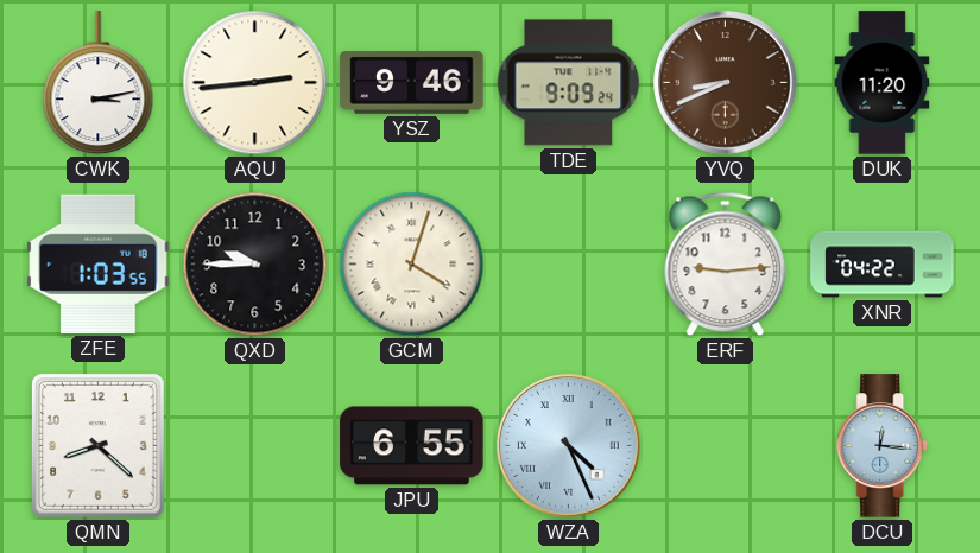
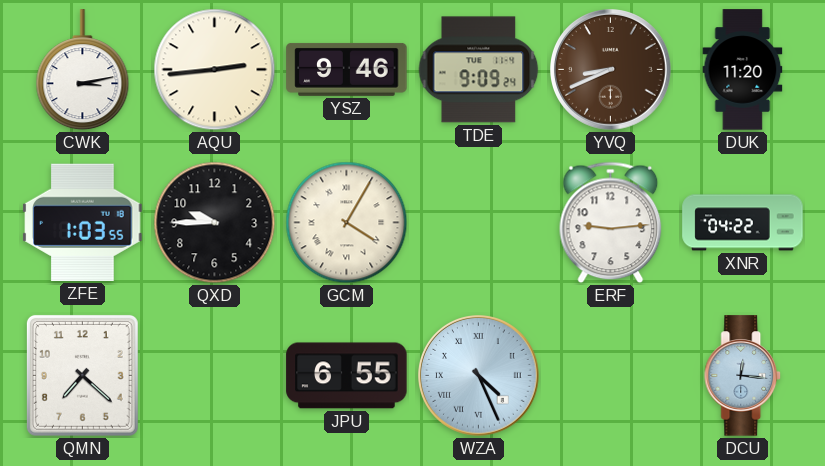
GCM: 4:03 -> 4:05
QMN: 8:22 -> 7:22
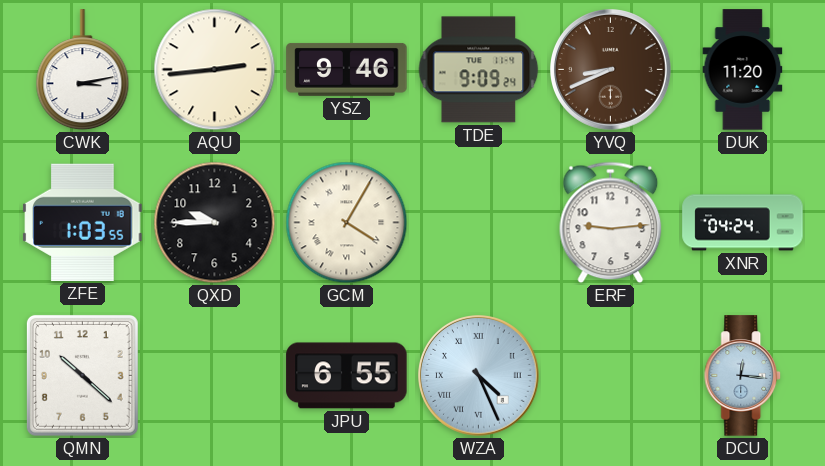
XNR: 04:22 -> 04:24
QMN: 7:22 -> 10:22
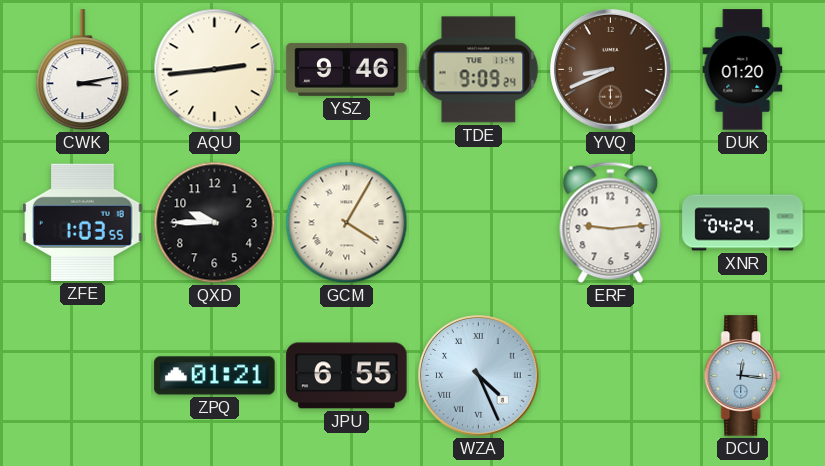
DUK: 11:20 -> 01:20
QMN: 10:22 -> none
ZPQ: none -> 01:21
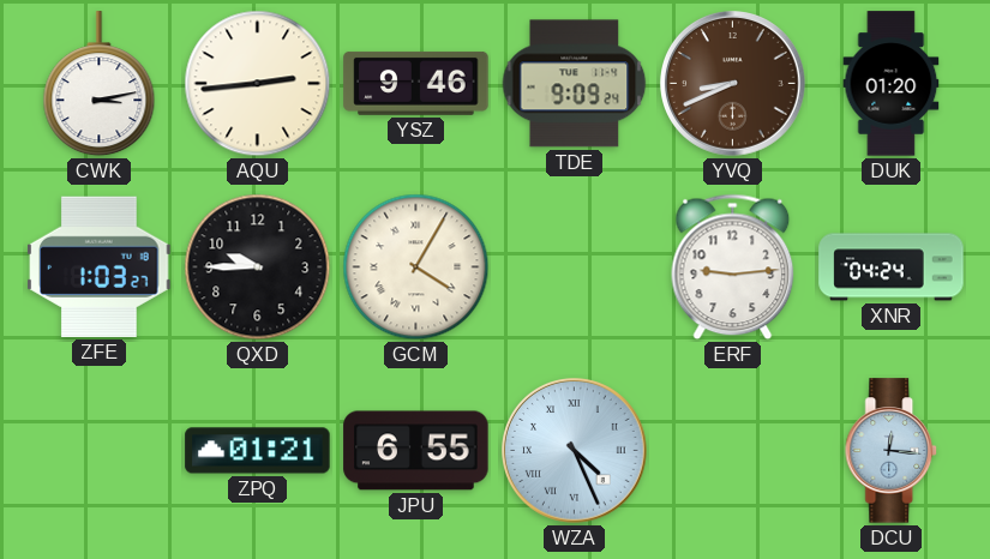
ZFE: 1:03:55 -> 1:03:27
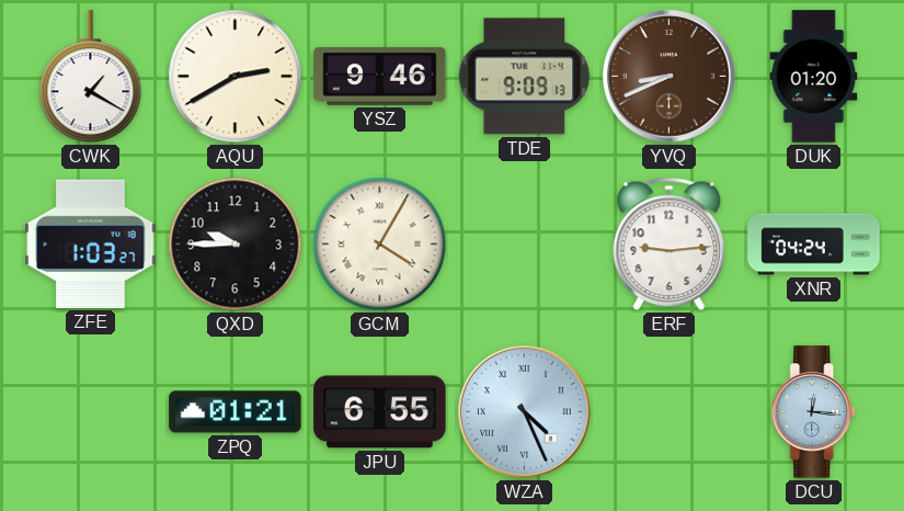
CWK: 3:13 -> 1:20
AQU: 2:44 -> 2:40
TDE: 9:09:24 -> 9:09:13
